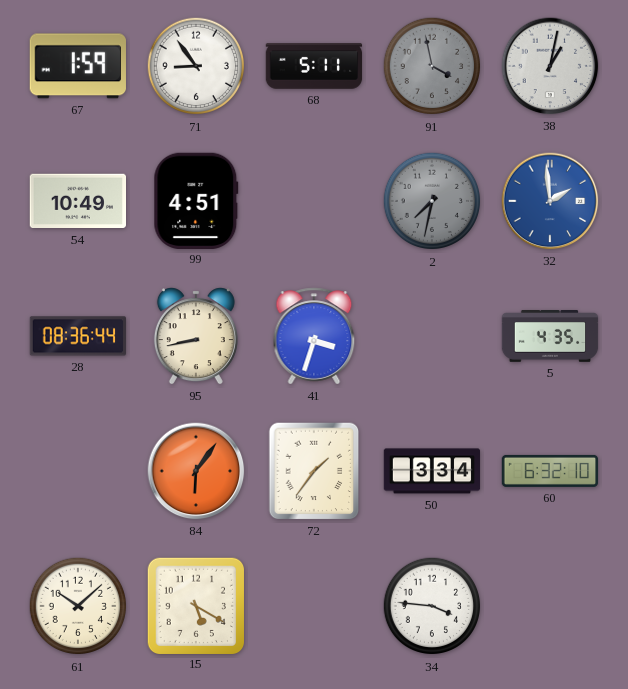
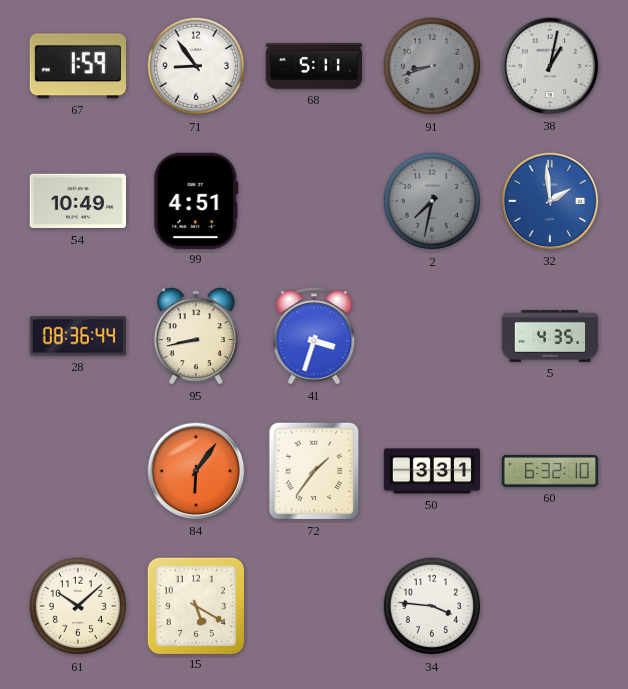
91: 3:58 -> 8:42
50: 3:34 -> 3:31
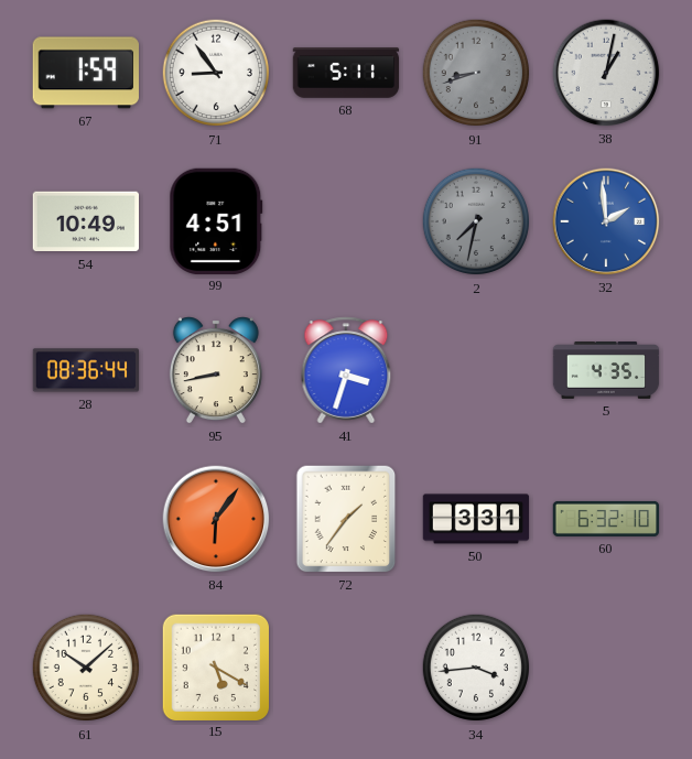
34: 3:46 -> 3:44
